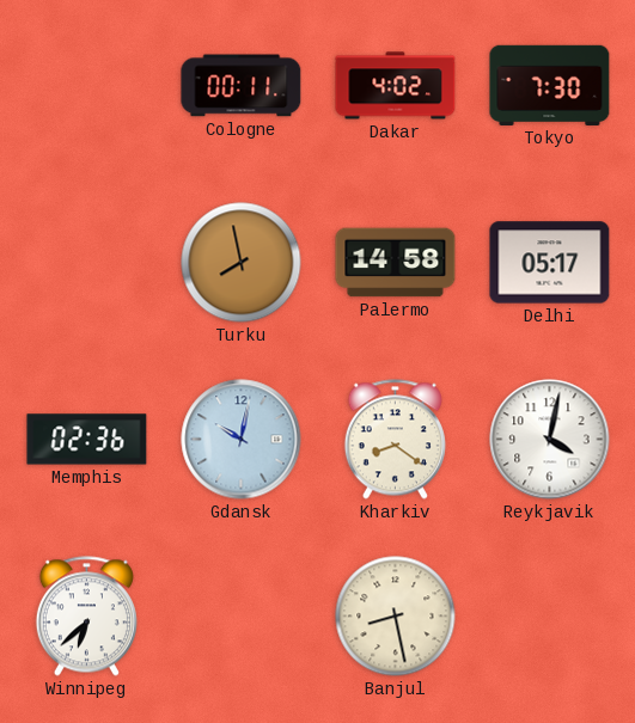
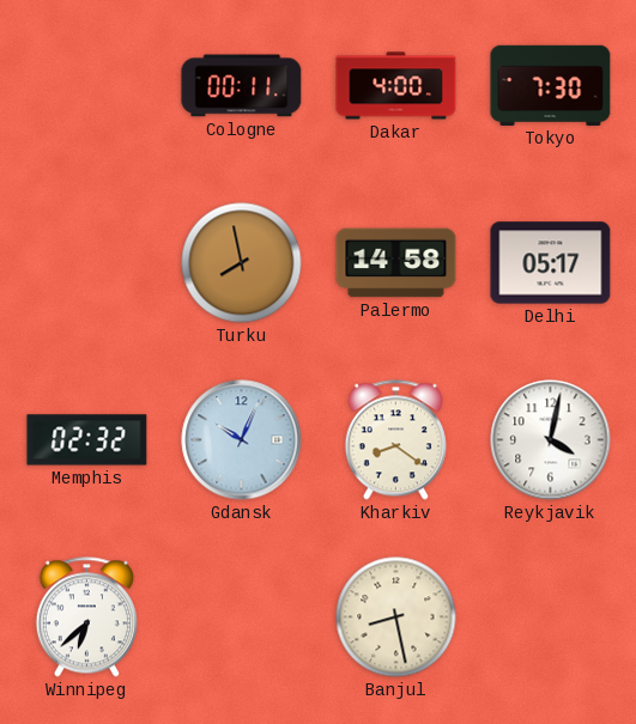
Dakar: 4:02 -> 4:00
Memphis: 02:36 -> 02:32
Gdansk: 10:02 -> 10:04
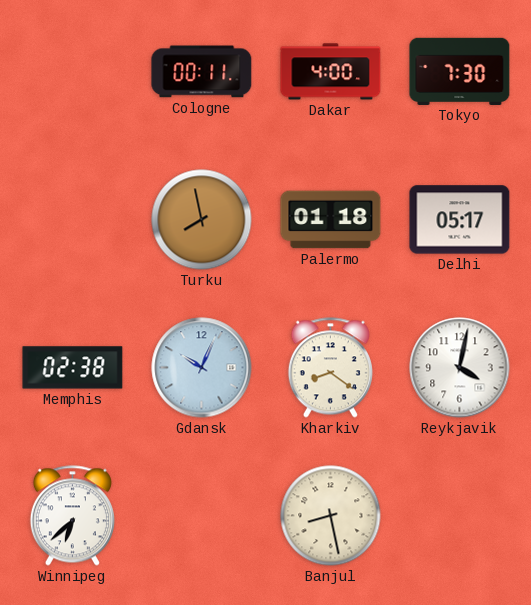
Palermo: 14:58 -> 01:18
Memphis: 02:32 -> 02:38
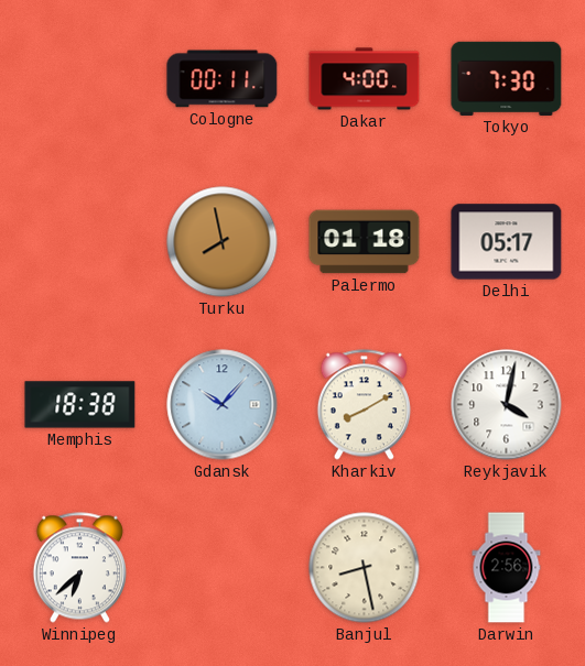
Memphis: 02:38 -> 18:38
Gdansk: 10:04 -> 10:07
Kharkiv: 8:21 -> 8:10
Darwin: none -> 2:56
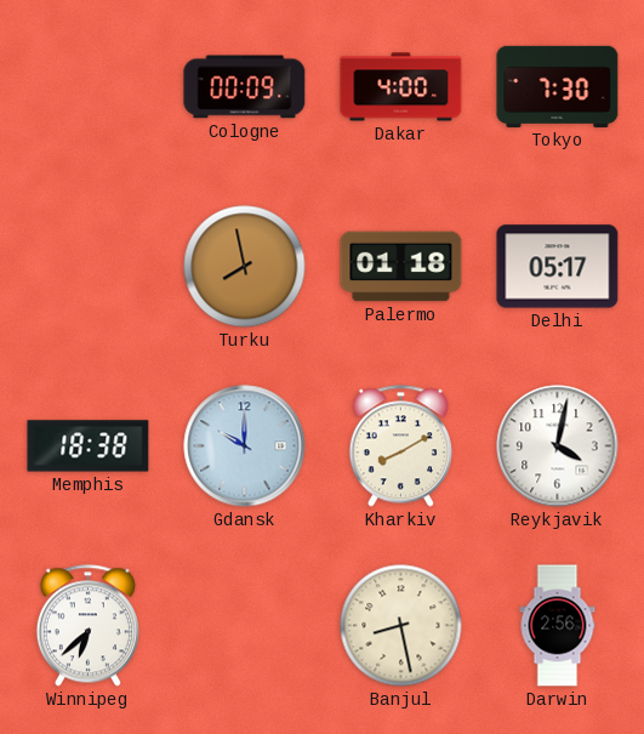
Cologne: 00:11 -> 00:09
Gdansk: 10:07 -> 10:00
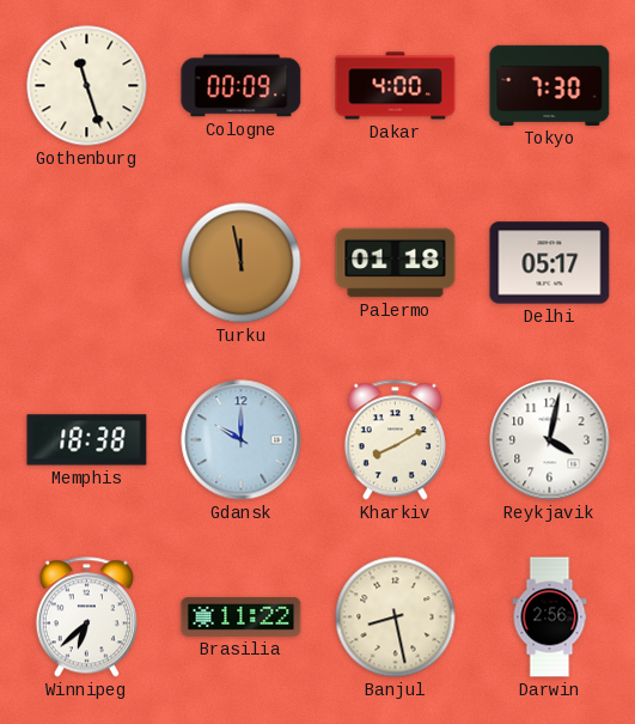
Gothenburg: none -> 11:27
Turku: 7:58 -> 11:58
Brasilia: none -> 11:22
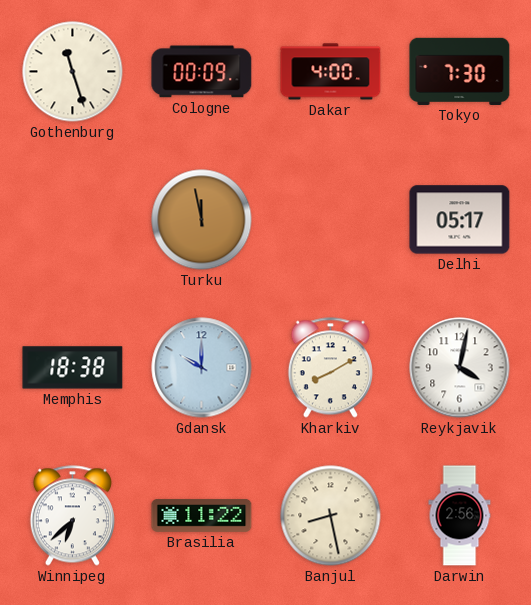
Palermo: 01:18 -> none
